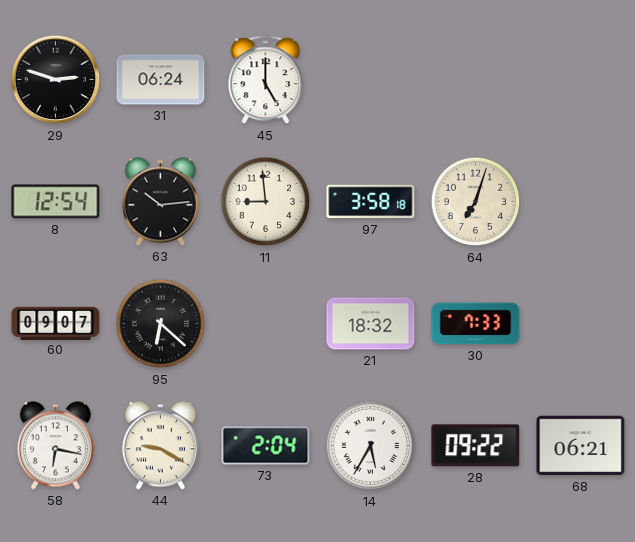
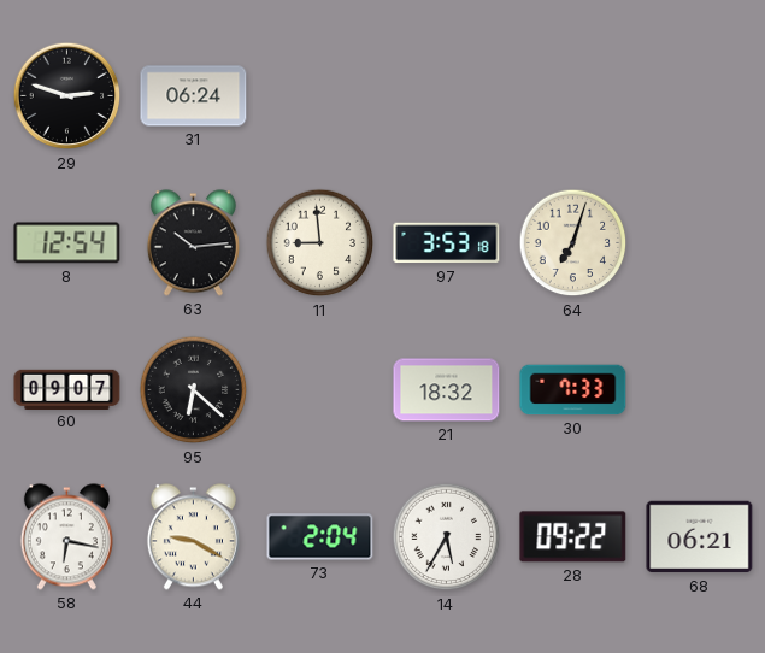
45: 5:00 -> none
97: 3:58 -> 3:53
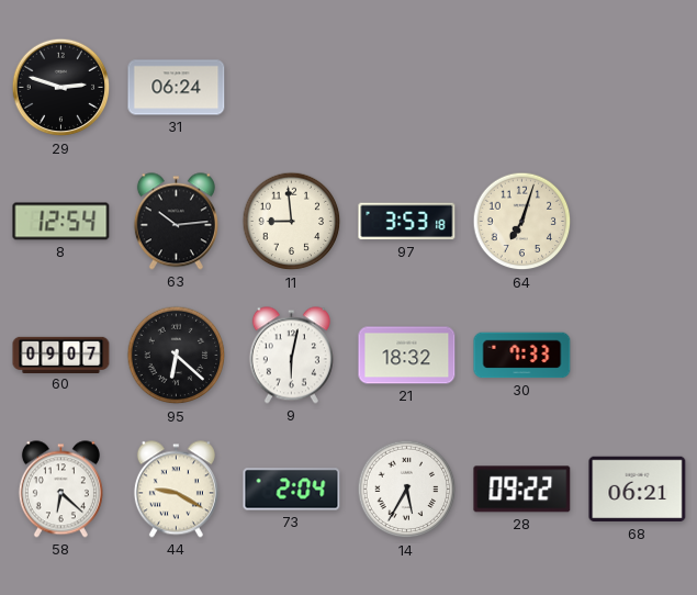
9: none -> 6:02
58: 6:17 -> 6:22
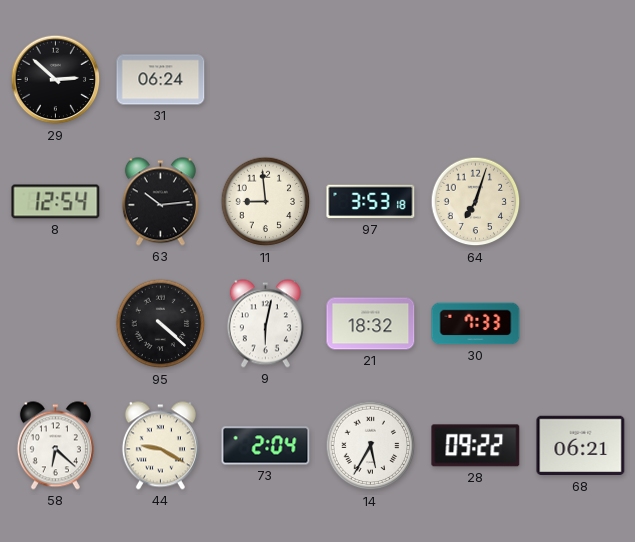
29: 2:48 -> 2:52
60: 09:07 -> none
95: 6:22 -> 4:22
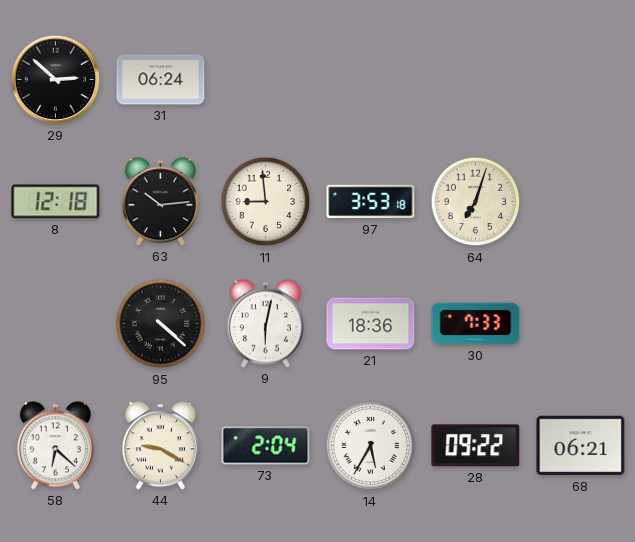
8: 12:54 -> 12:18
21: 18:32 -> 18:36
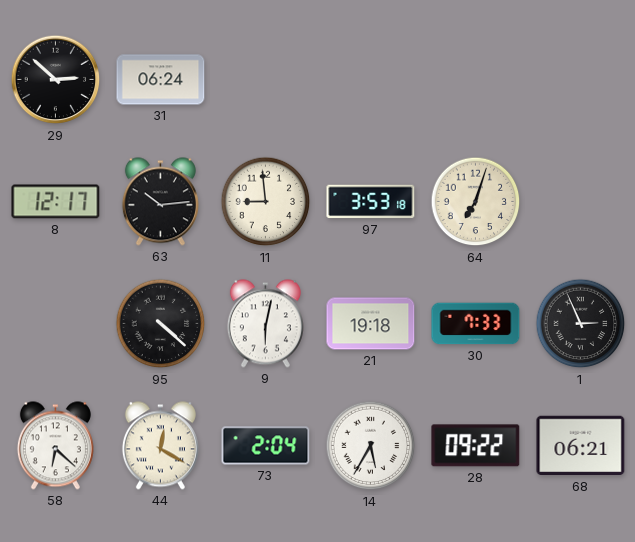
8: 12:18 -> 12:17
21: 18:36 -> 19:18
1: none -> 2:56
44: 9:20 -> 12:20
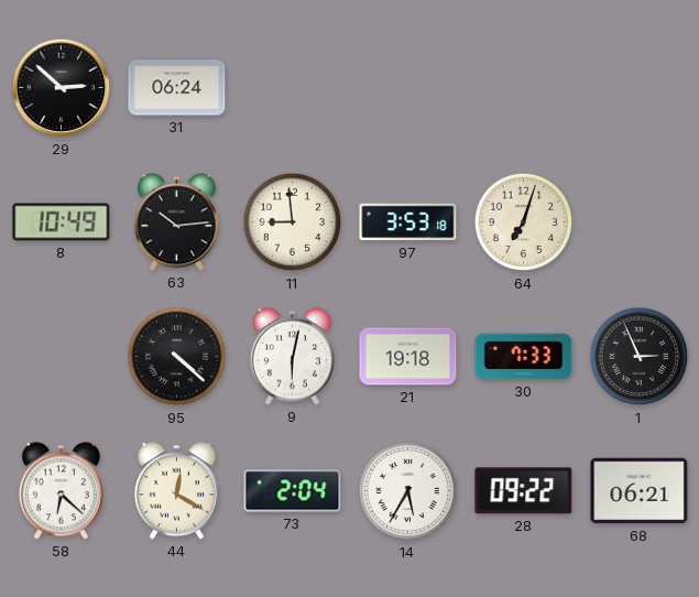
8: 12:17 -> 10:49
